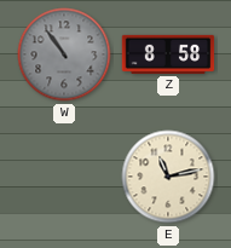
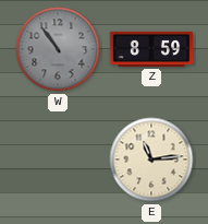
Z: 8:58 -> 8:59
E: 11:13 -> 11:14
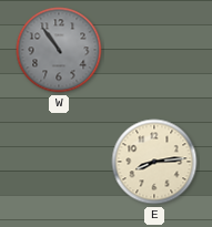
Z: 8:59 -> none
E: 11:14 -> 8:14
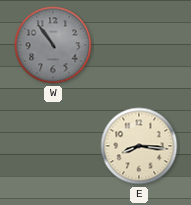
E: 8:14 -> 8:16
